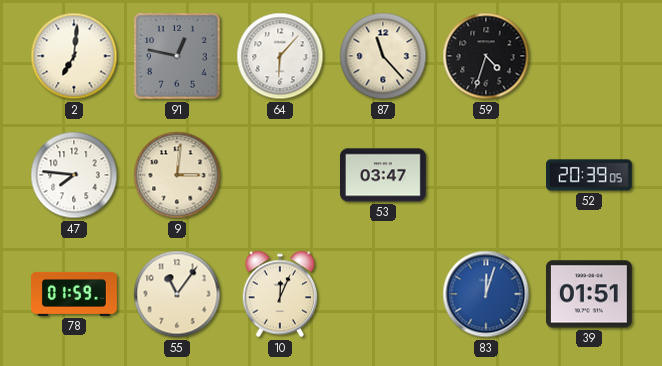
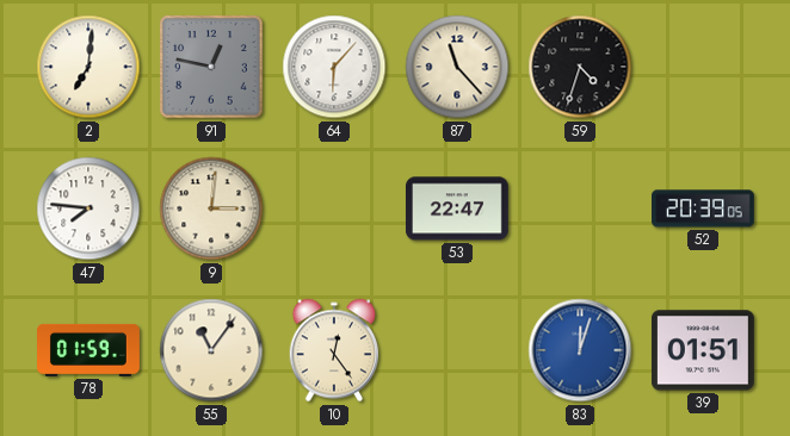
53: 03:47 -> 22:47
10: 12:04 -> 12:24
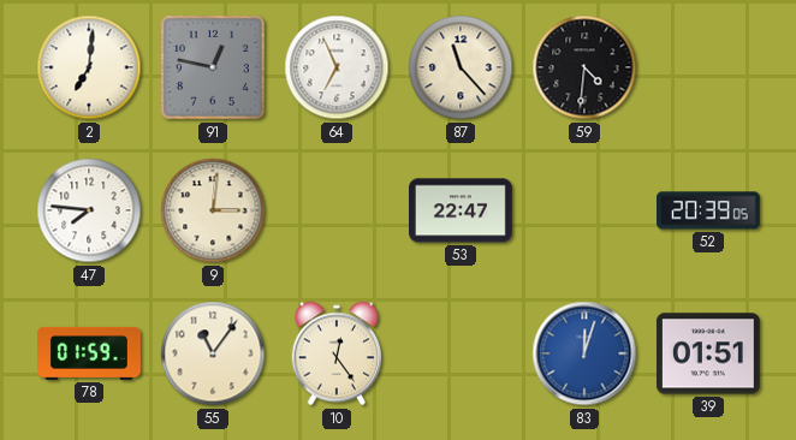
64: 6:07 -> 6:56
59: 4:33 -> 4:31
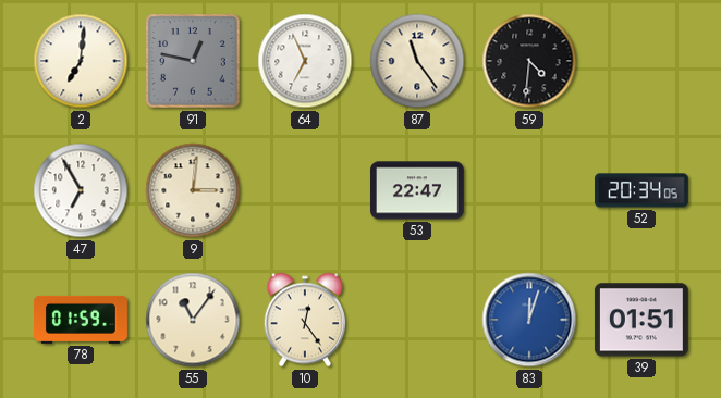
87: 11:23 -> 11:24
47: 7:46 -> 6:55
52: 20:39 -> 20:34
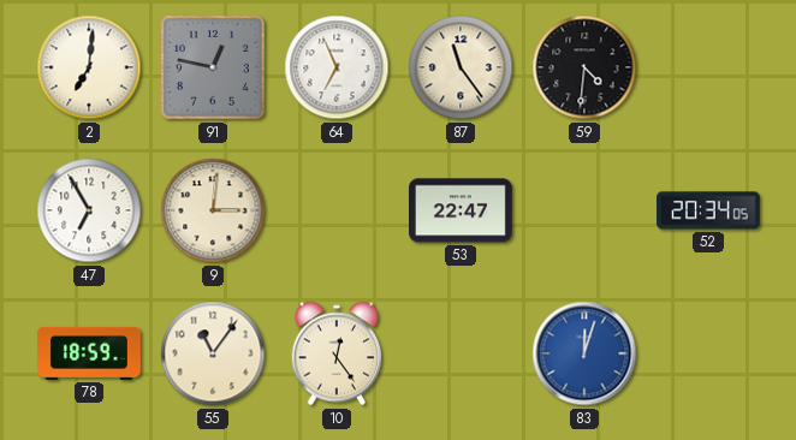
78: 01:59 -> 18:59
39: 01:51 -> none
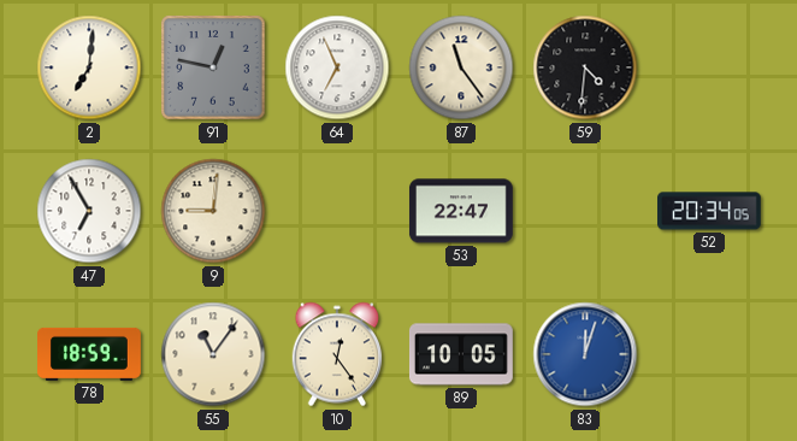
9: 3:01 -> 9:01
89: none -> 10:05
